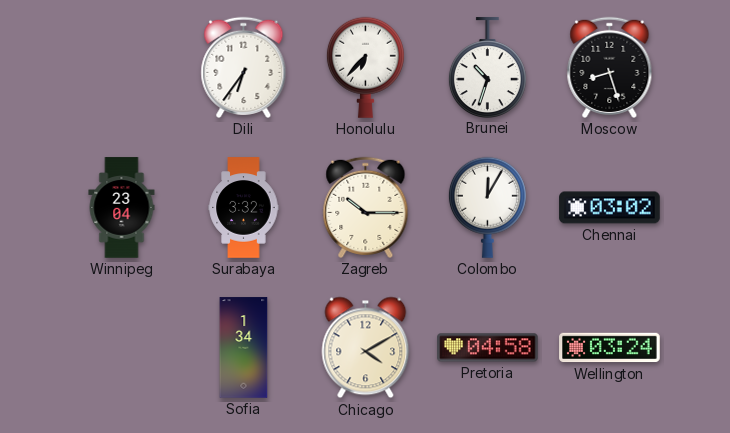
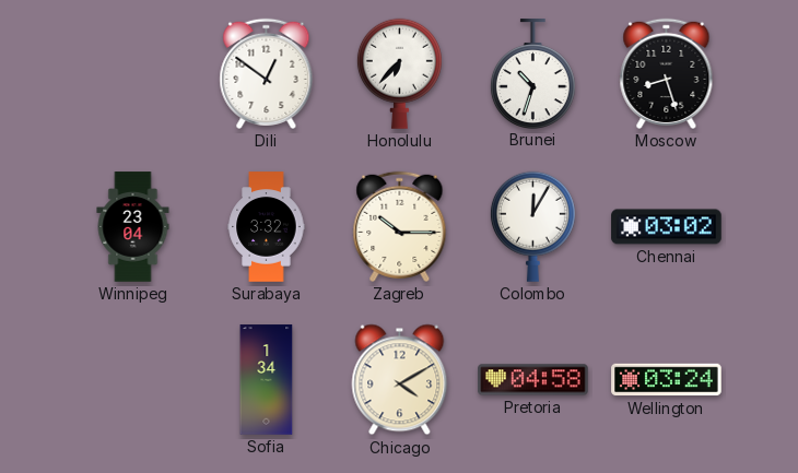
Dili: 6:36 -> 12:51
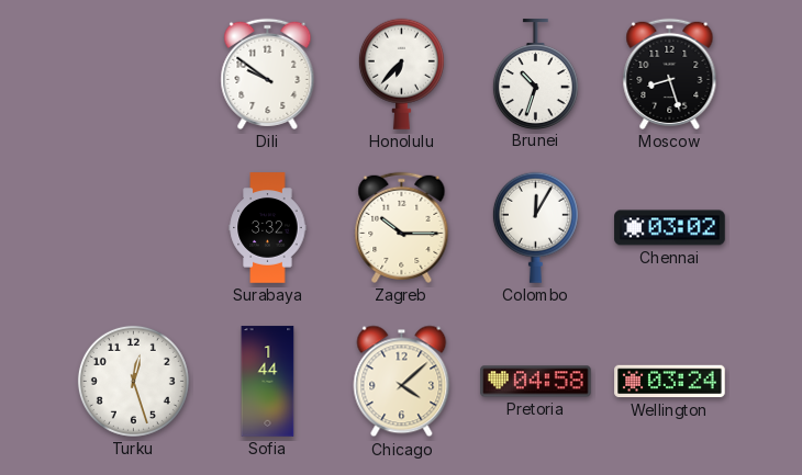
Dili: 12:51 -> 9:51
Winnipeg: 23:04 -> none
Turku: none -> 12:27
Sofia: 1:34 -> 1:44
Chicago: 4:10 -> 4:08
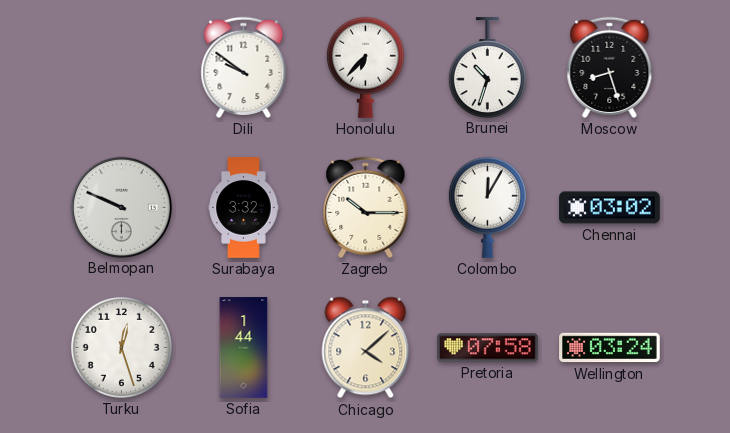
Belmopan: none -> 9:49
Pretoria: 04:58 -> 07:58
